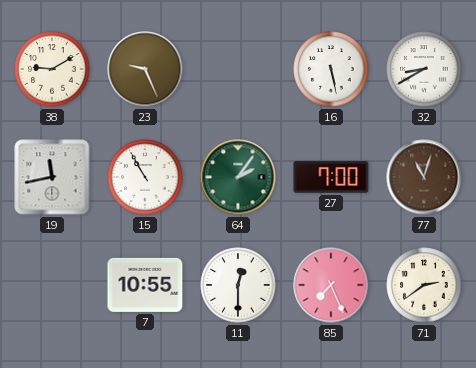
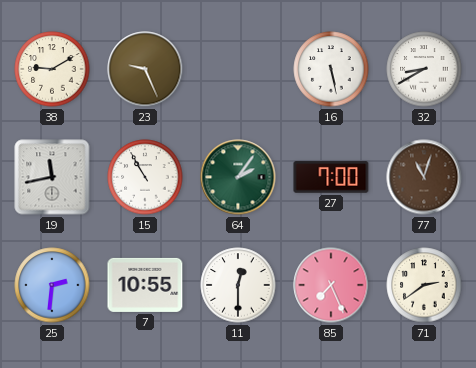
25: none -> 2:31
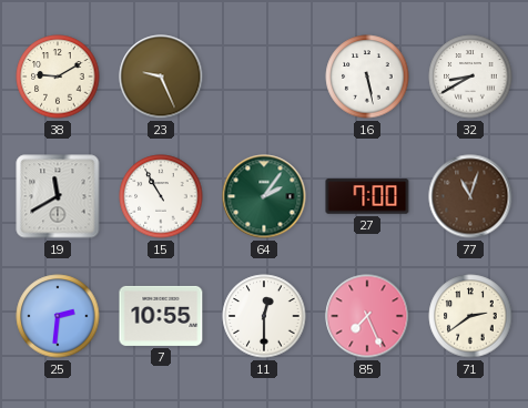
19: 11:43 -> 11:40
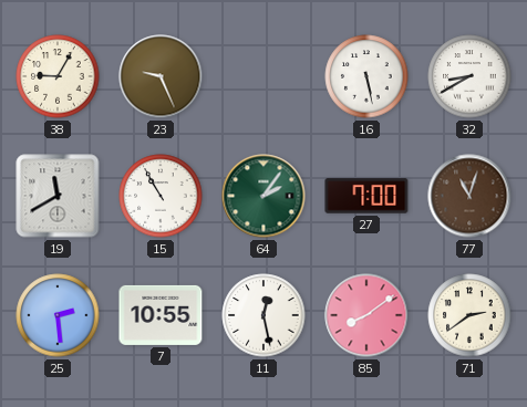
38: 9:10 -> 9:05
25: 2:31 -> 2:29
11: 12:30 -> 12:28
85: 7:26 -> 8:09
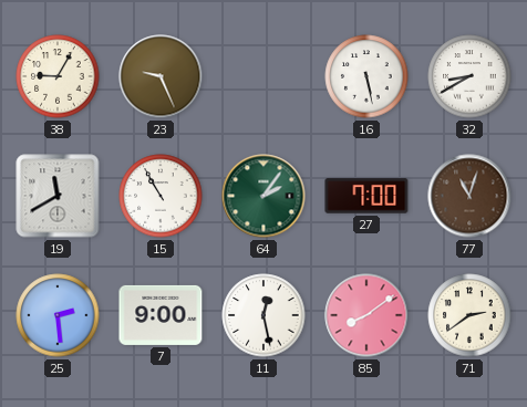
7: 10:55 -> 9:00
